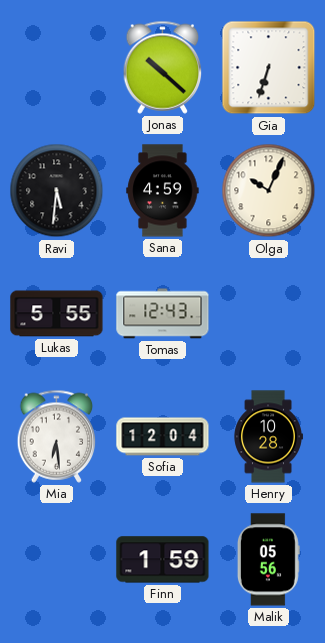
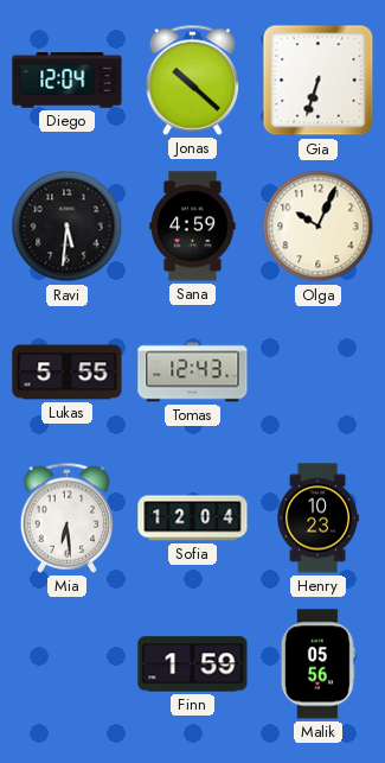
Diego: none -> 12:04
Henry: 10:28 -> 10:23
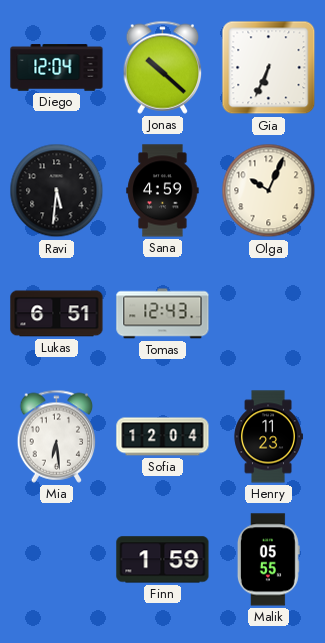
Gia: 6:33 -> 6:34
Lukas: 5:55 -> 6:51
Henry: 10:23 -> 11:23
Malik: 05:56 -> 05:55
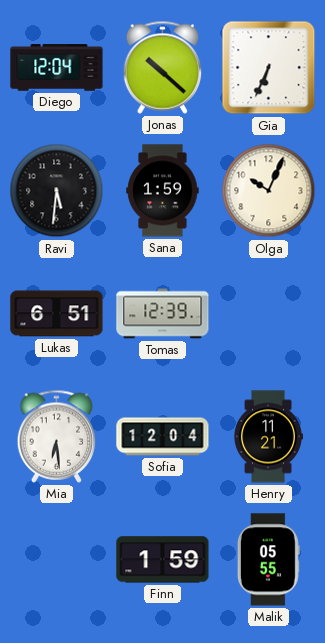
Sana: 4:59 -> 1:59
Tomas: 12:43 -> 12:39
Henry: 11:23 -> 11:21
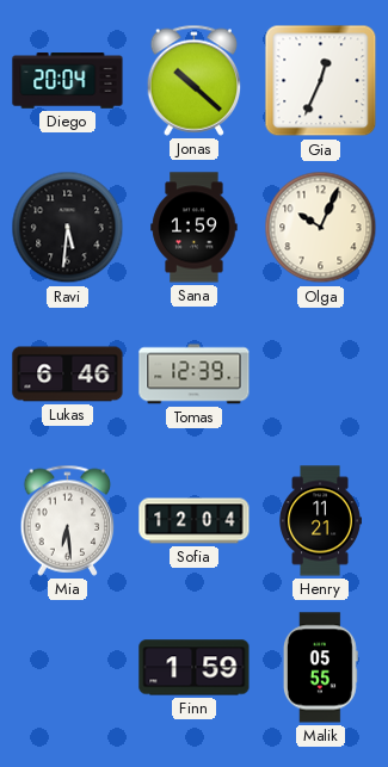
Diego: 12:04 -> 20:04
Gia: 6:34 -> 12:34
Lukas: 6:51 -> 6:46
